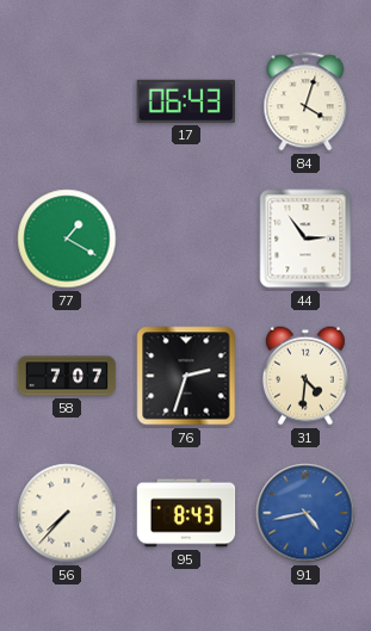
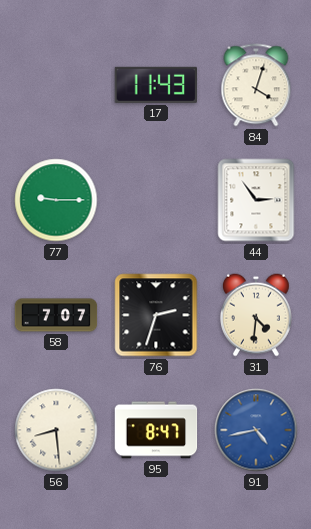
17: 06:43 -> 11:43
77: 1:20 -> 9:15
56: 7:37 -> 8:29
95: 8:43 -> 8:47
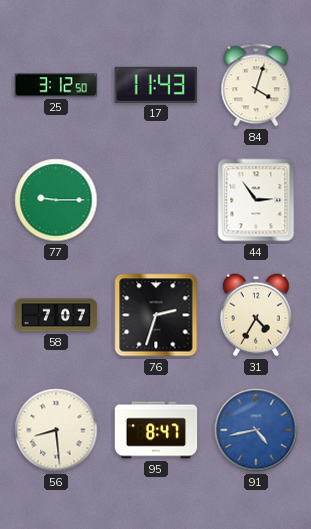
25: none -> 3:12
31: 4:31 -> 4:35
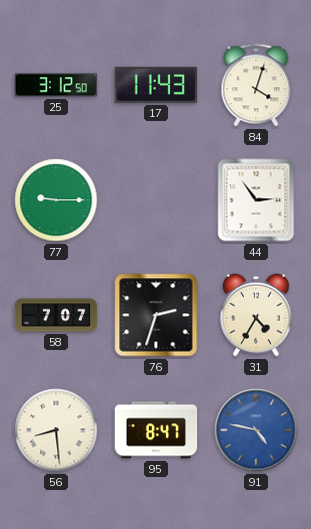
91: 4:43 -> 4:47
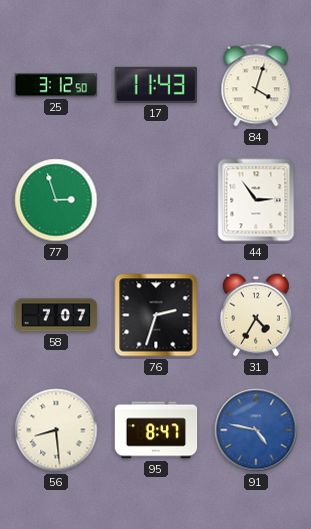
77: 9:15 -> 2:57
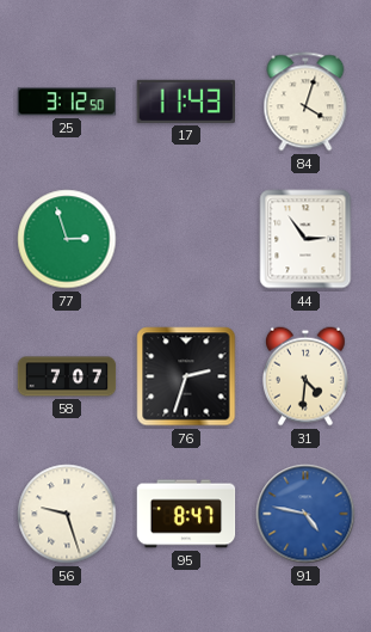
31: 4:35 -> 4:31
56: 8:29 -> 9:27
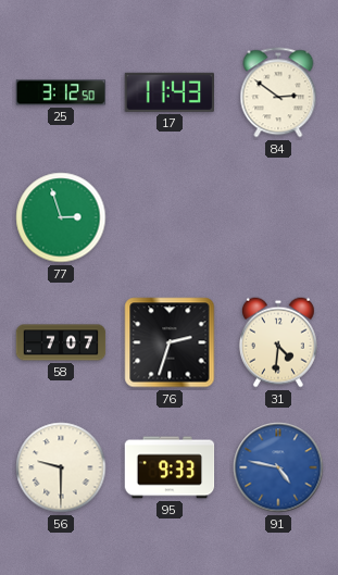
84: 4:03 -> 2:51
44: 2:54 -> none
56: 9:27 -> 9:30
95: 8:47 -> 9:33
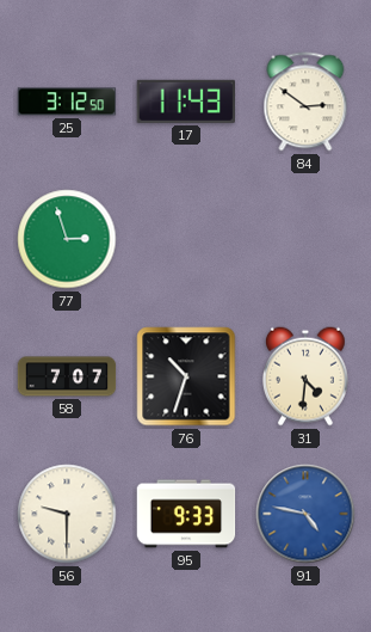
76: 2:33 -> 10:33
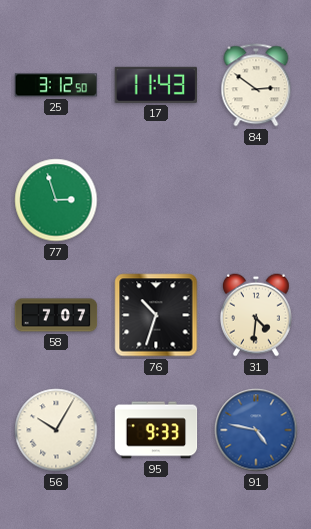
56: 9:30 -> 10:05
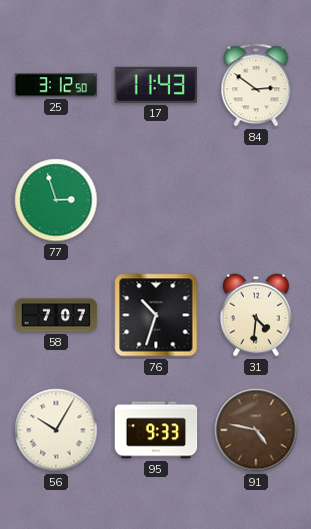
91 dial: blue -> brown
